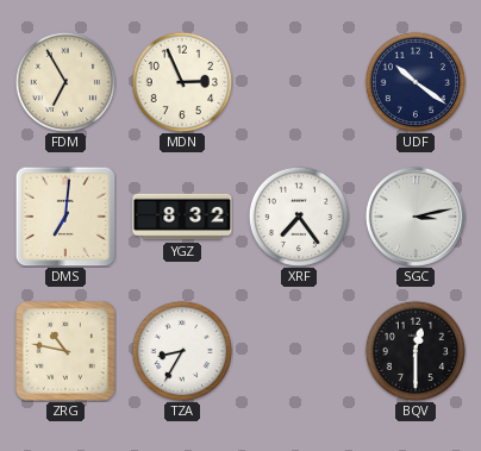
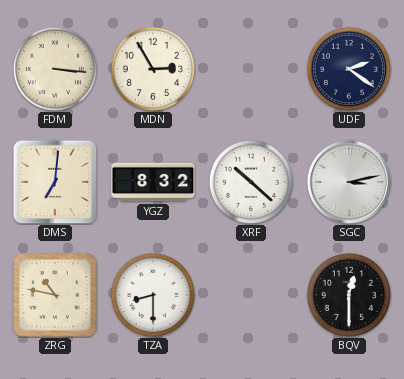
FDM: 6:55 -> 3:16
MDN: 2:56 -> 2:55
UDF: 10:21 -> 2:21
XRF: 7:24 -> 10:22
TZA: 8:35 -> 8:30
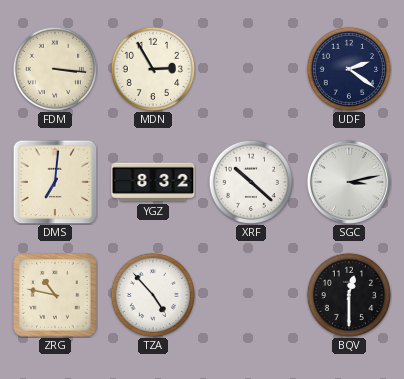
TZA: 8:30 -> 4:53
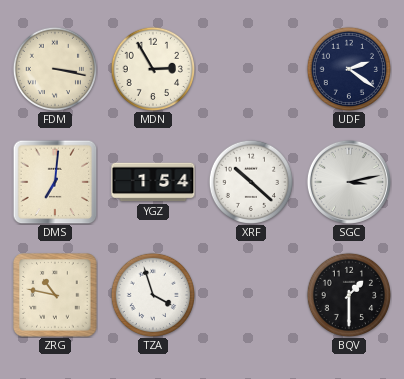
FDM: 3:16 -> 3:17
YGZ: 8:32 -> 1:54
TZA: 4:53 -> 3:57
BQV: 12:30 -> 1:30
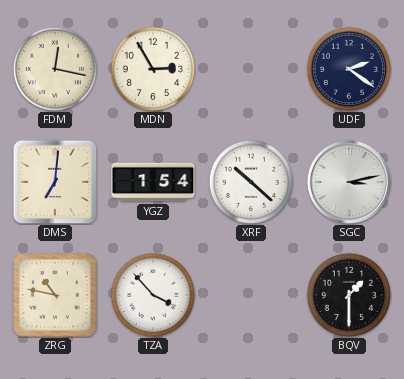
FDM: 3:17 -> 12:17
TZA: 3:57 -> 3:53
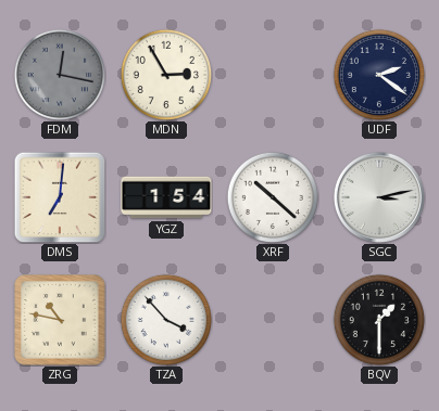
FDM dial: cream -> grey
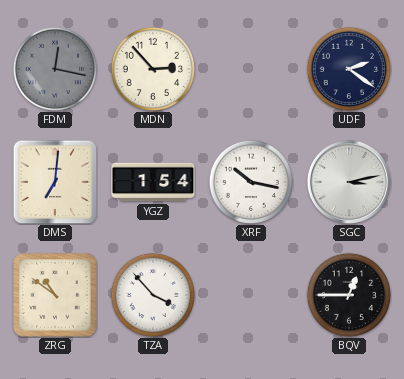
MDN: 2:55 -> 2:53
XRF: 10:22 -> 10:17
ZRG: 10:47 -> 10:51
BQV: 1:30 -> 12:45
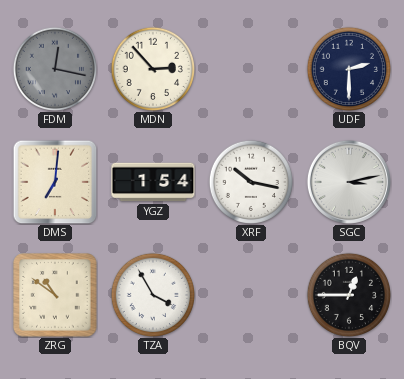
UDF: 2:21 -> 2:30
TZA: 3:53 -> 3:55
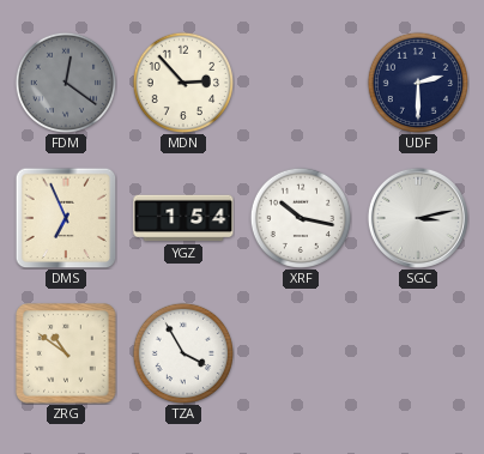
FDM: 12:17 -> 12:21
DMS: 7:01 -> 6:56
BQV: 12:45 -> none
